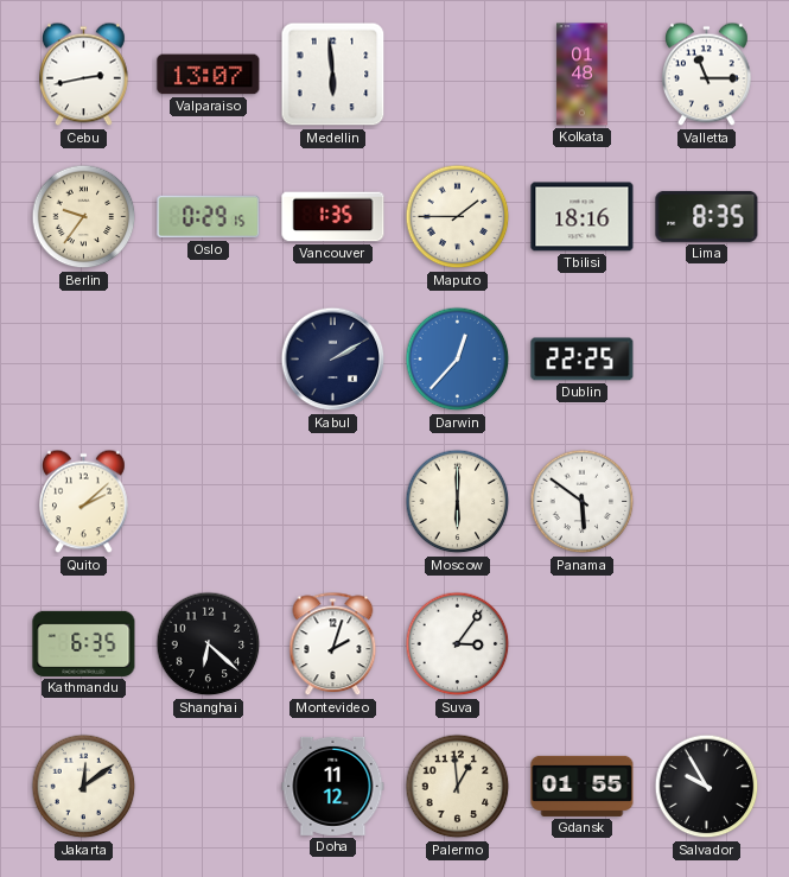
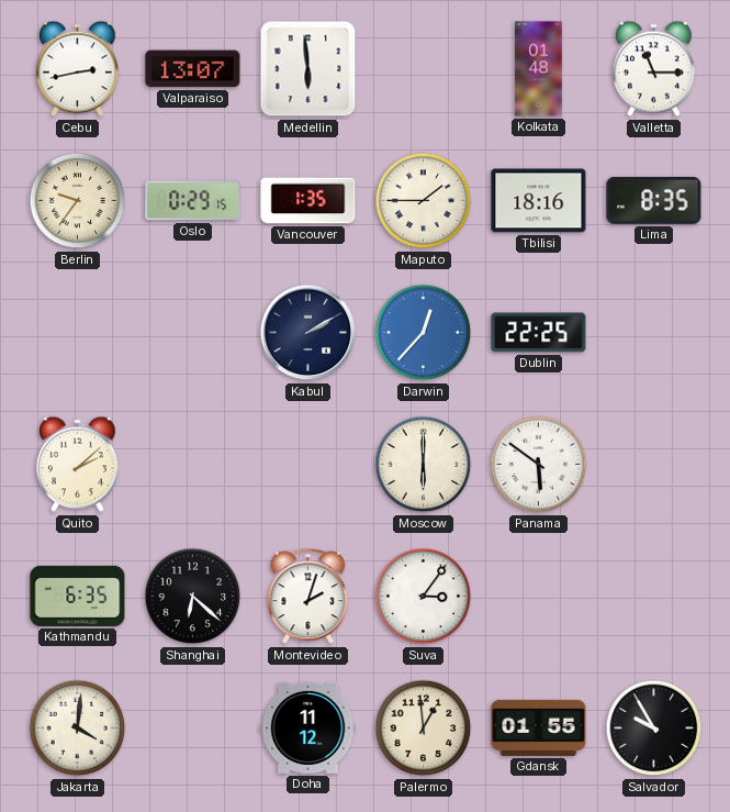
Jakarta: 12:09 -> 4:01
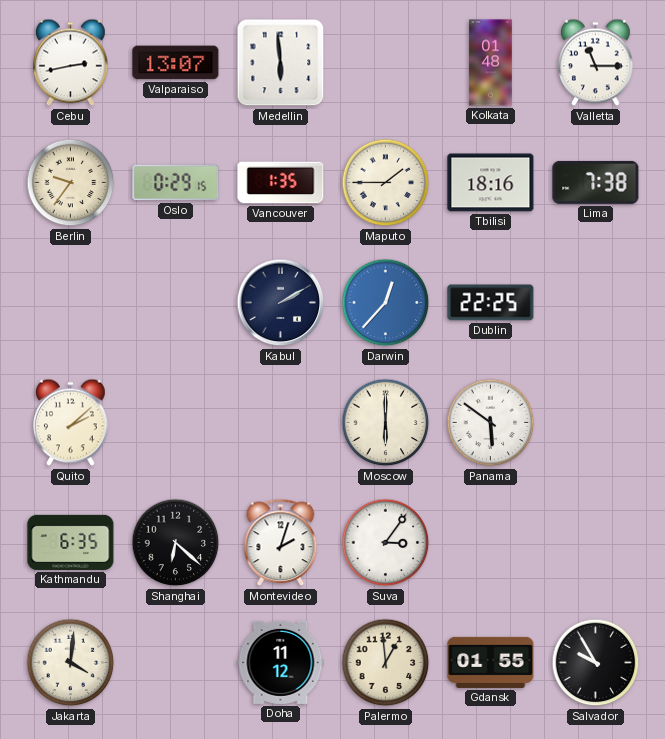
Lima: 8:35 -> 7:38
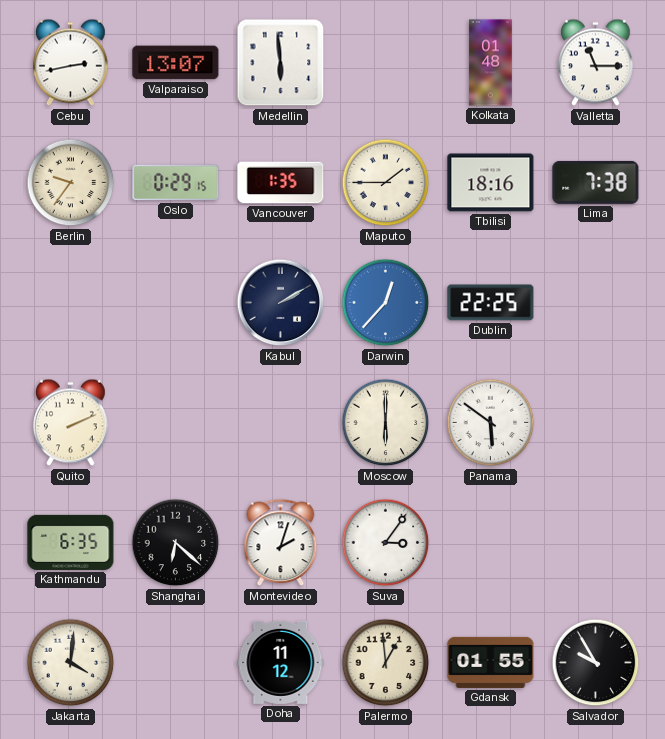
Quito: 2:08 -> 2:11
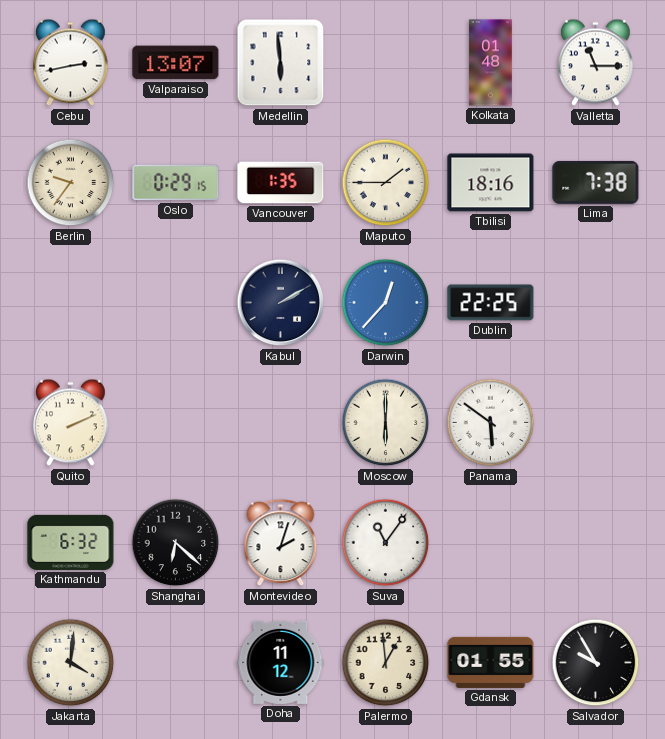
Kathmandu: 6:35 -> 6:32
Suva: 3:06 -> 11:06
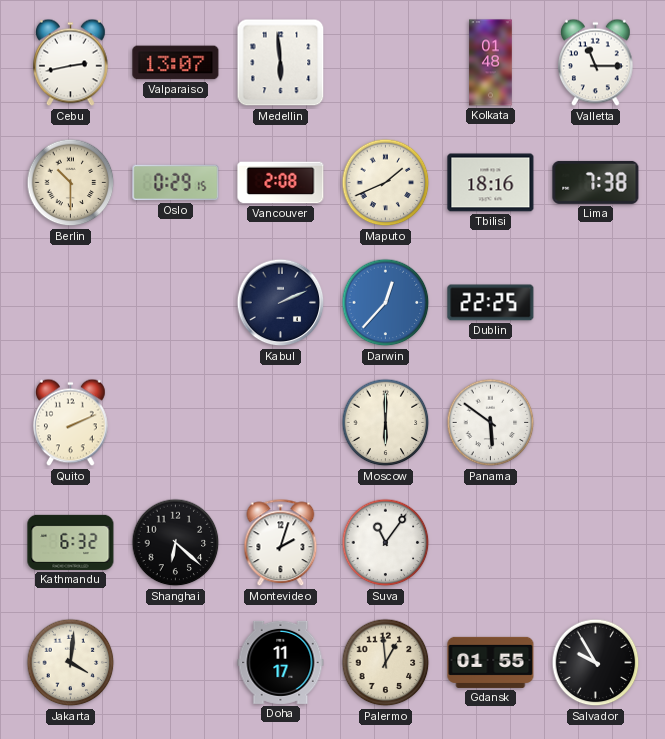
Berlin: 9:36 -> 10:30
Vancouver: 1:35 -> 2:08
Maputo: 1:45 -> 1:41
Kabul: 2:10 -> 2:11
Doha: 11:12 -> 11:17
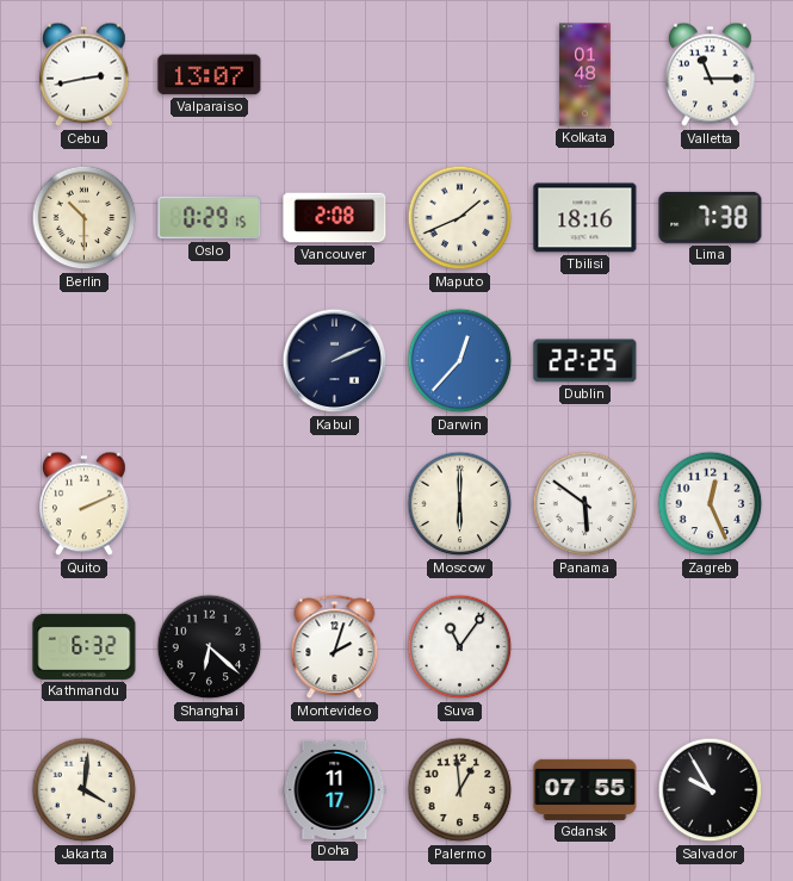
Medellin: 5:59 -> none
Zagreb: none -> 12:26
Gdansk: 01:55 -> 07:55
